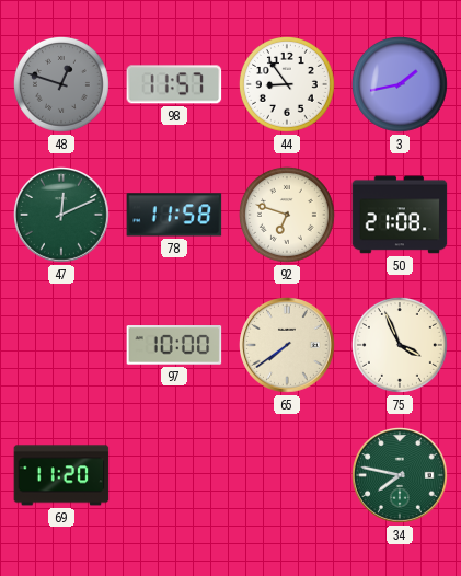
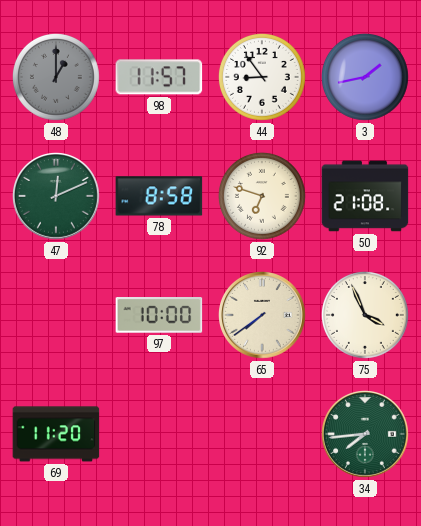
48: 12:48 -> 1:00
78: 11:58 -> 8:58
34: 7:47 -> 7:44
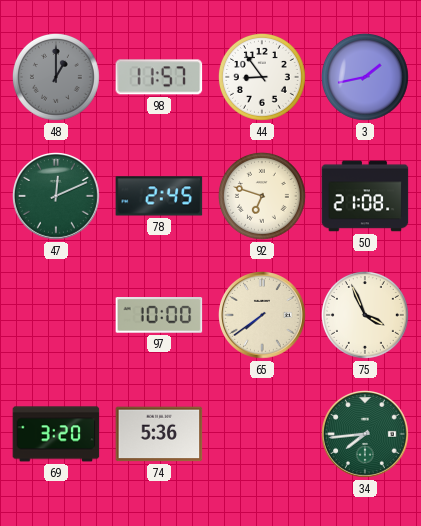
78: 8:58 -> 2:45
69: 11:20 -> 3:20
74: none -> 5:36
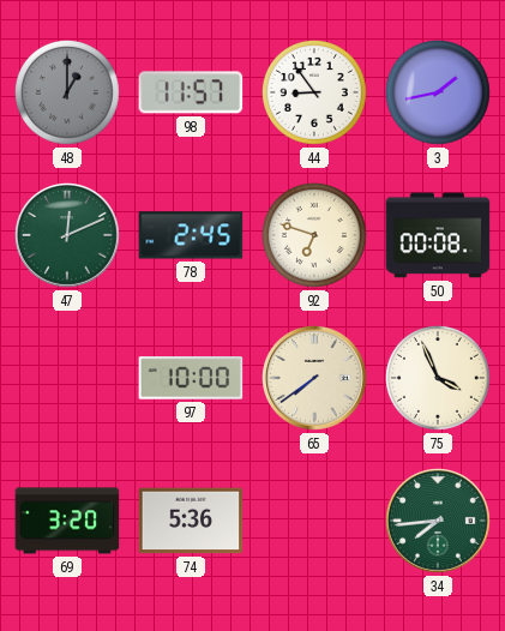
50: 21:08 -> 00:08
